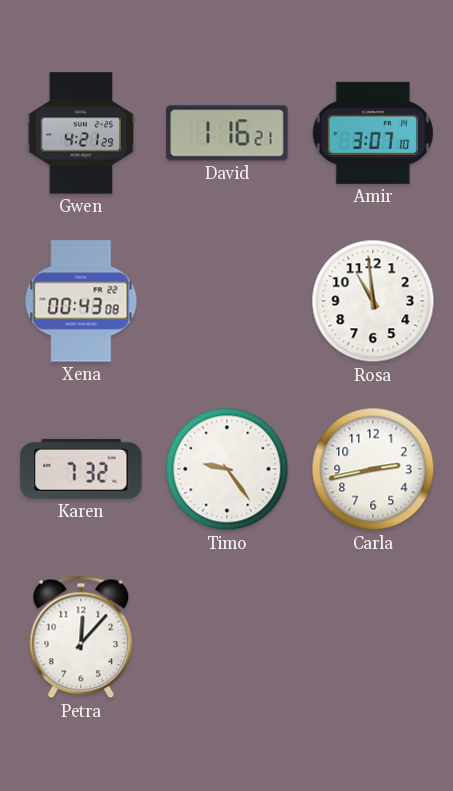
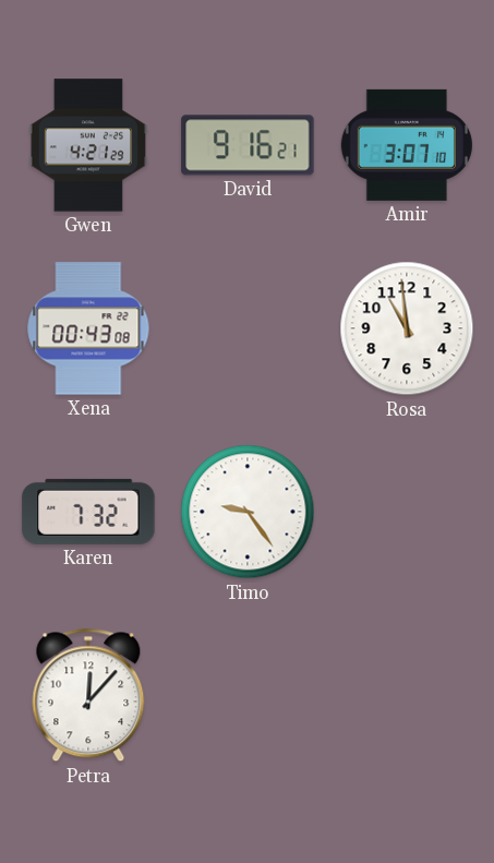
David: 1:16 -> 9:16
Carla: 2:43 -> none
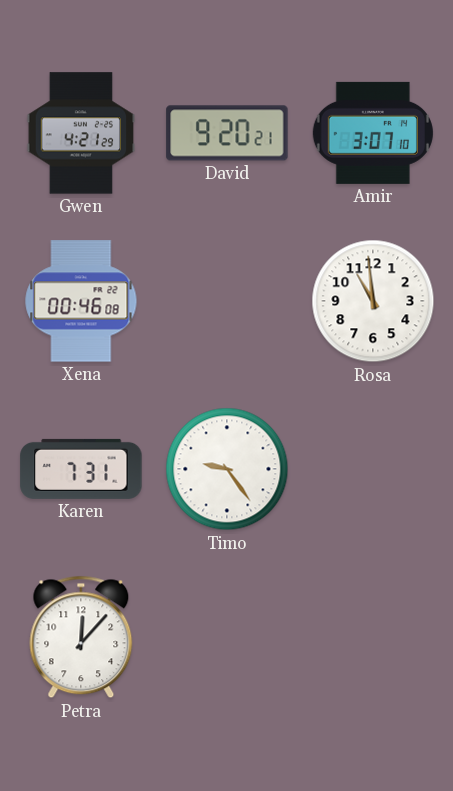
David: 9:16 -> 9:20
Xena: 00:43 -> 00:46
Karen: 7:32 -> 7:31
